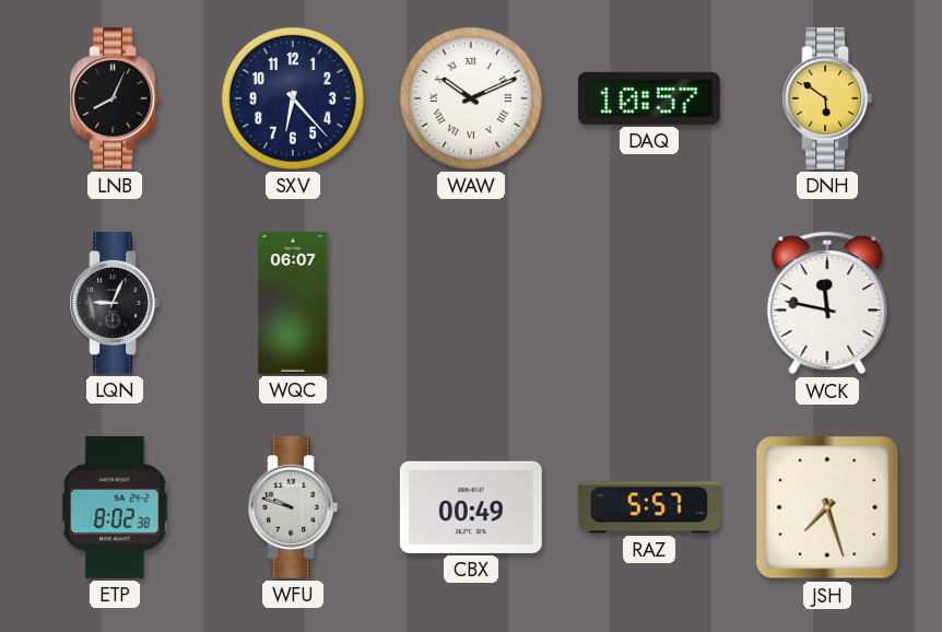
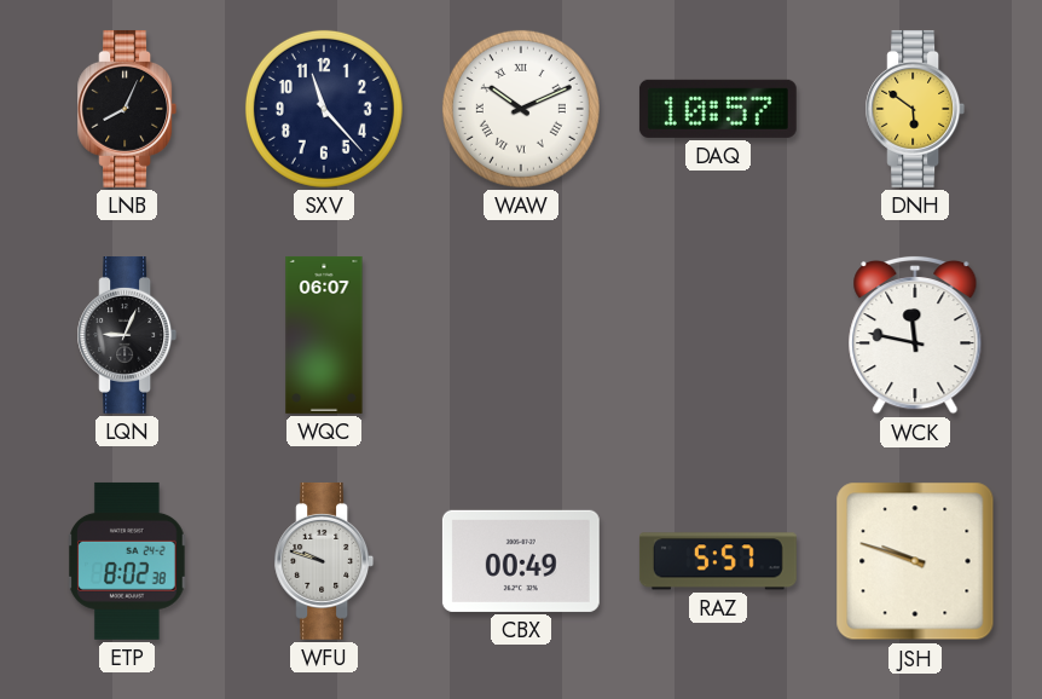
SXV: 6:23 -> 11:23
JSH: 7:27 -> 9:48
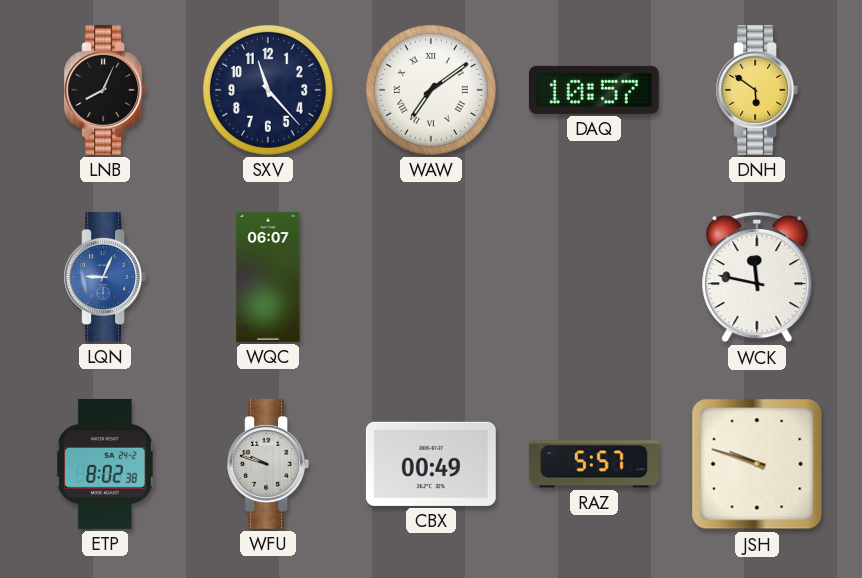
WAW: 10:11 -> 7:09
LQN dial: black -> blue
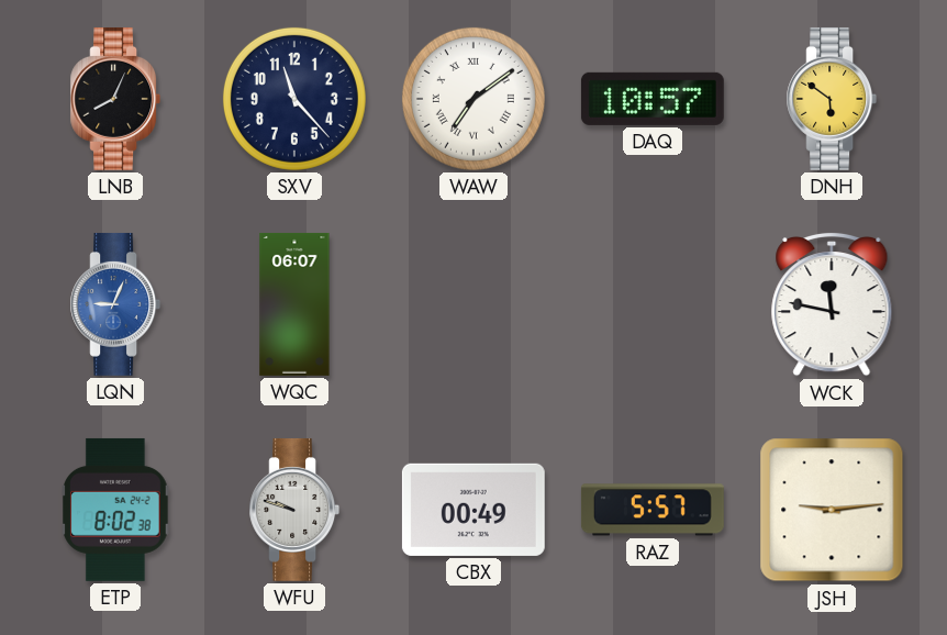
JSH: 9:48 -> 9:14
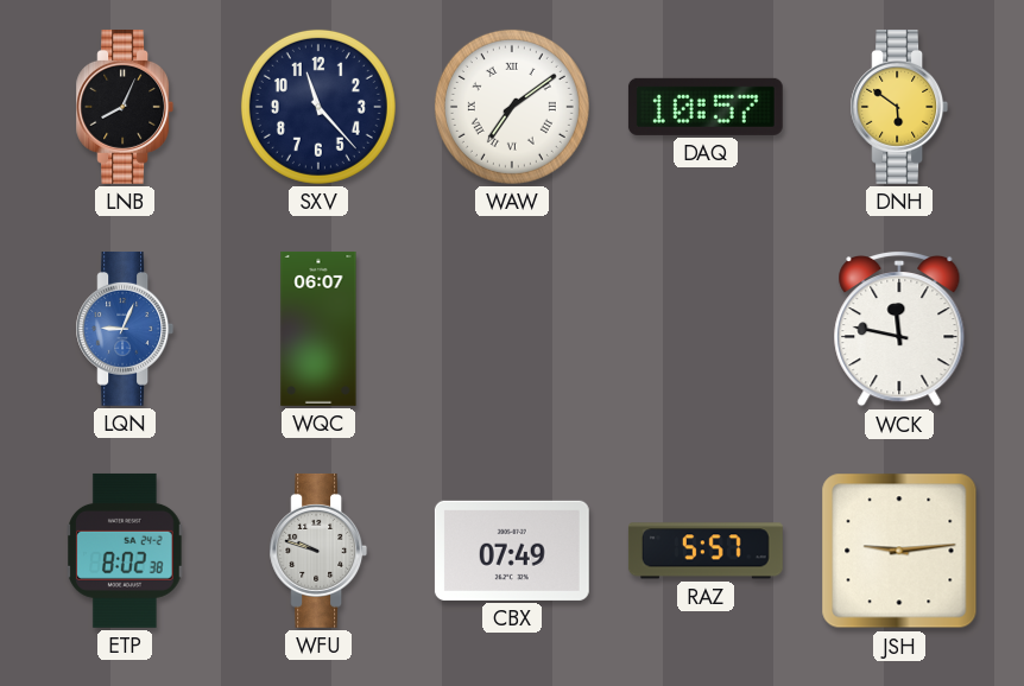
CBX: 00:49 -> 07:49
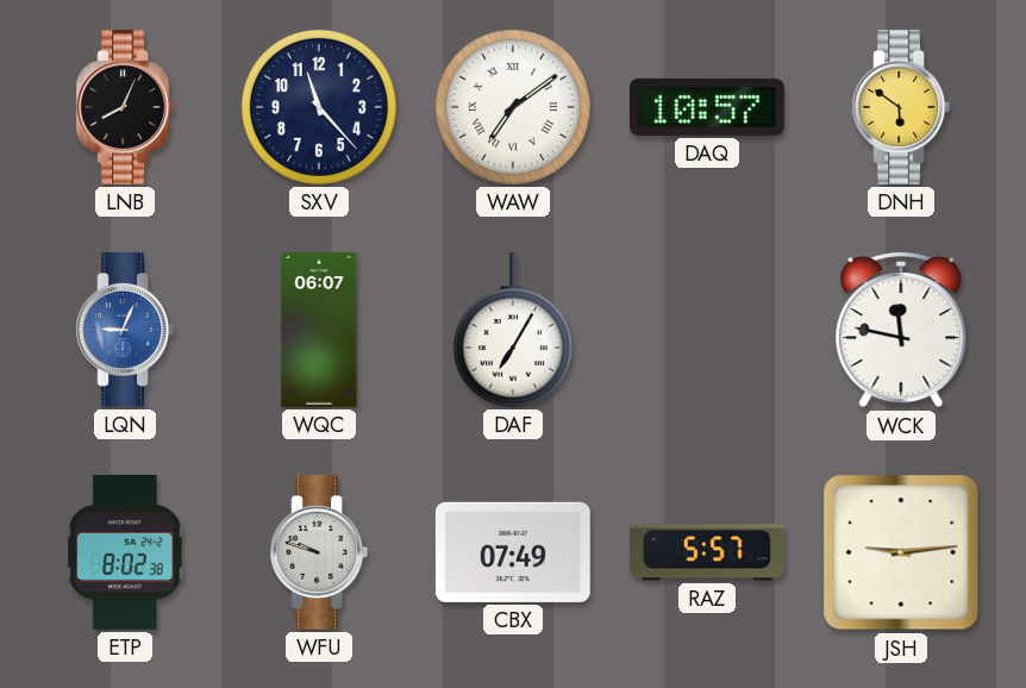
DAF: none -> 7:05
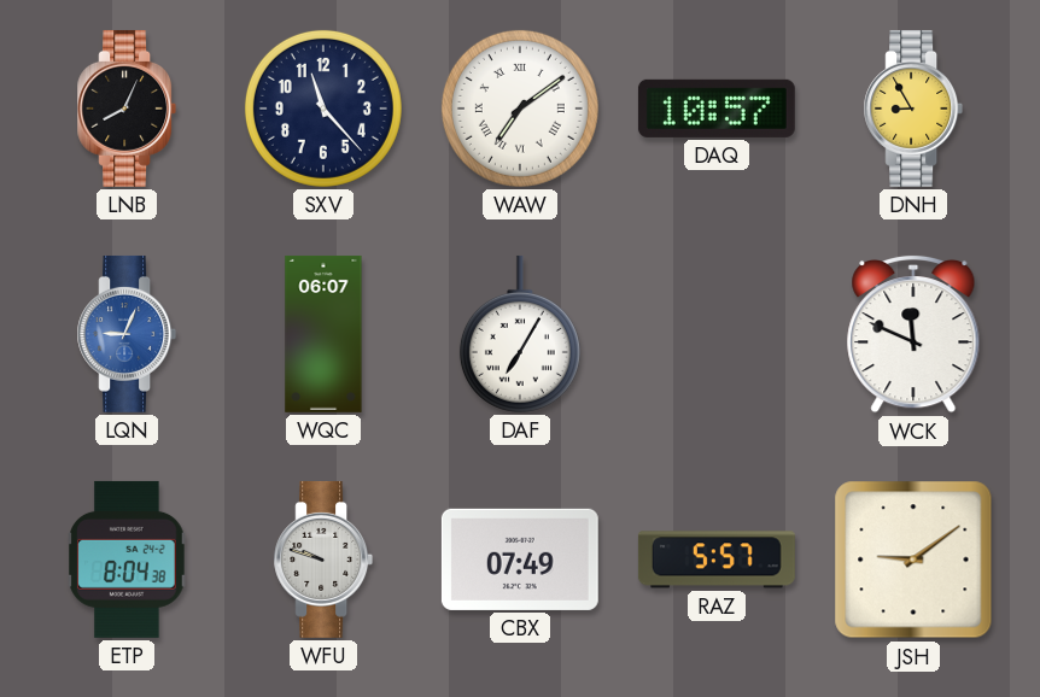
DNH: 5:51 -> 8:55
WCK: 11:47 -> 11:49
ETP: 8:02 -> 8:04
JSH: 9:14 -> 9:09
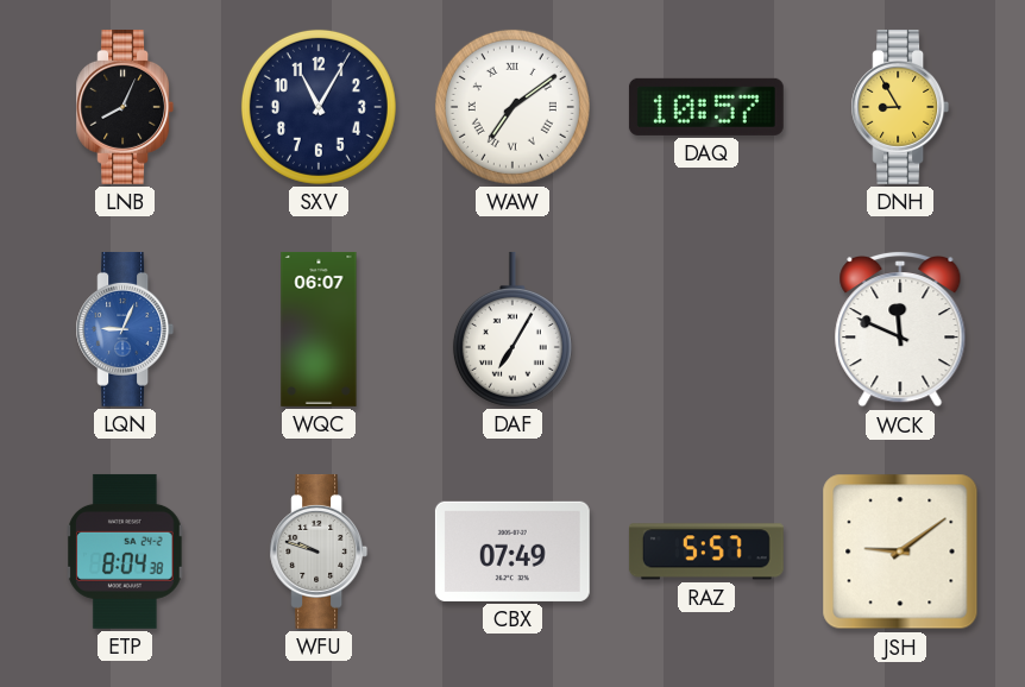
SXV: 11:23 -> 11:05
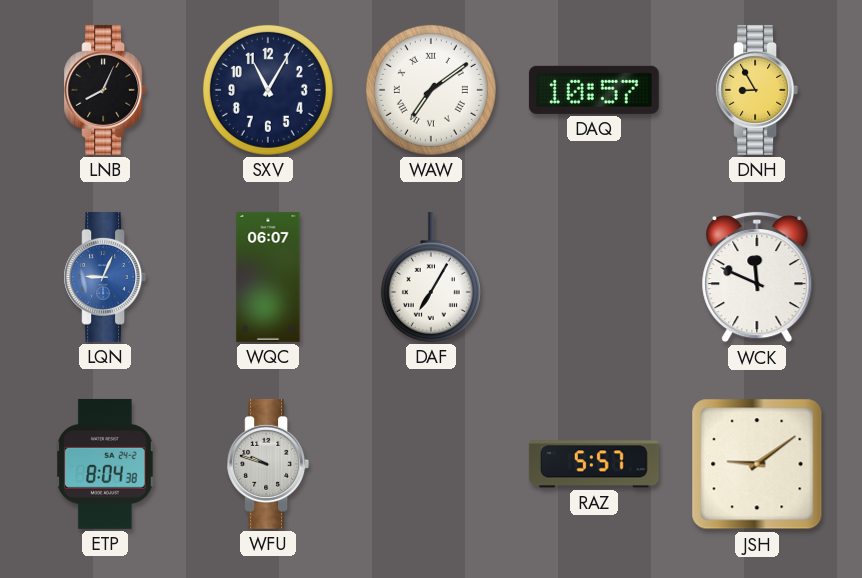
CBX: 07:49 -> none
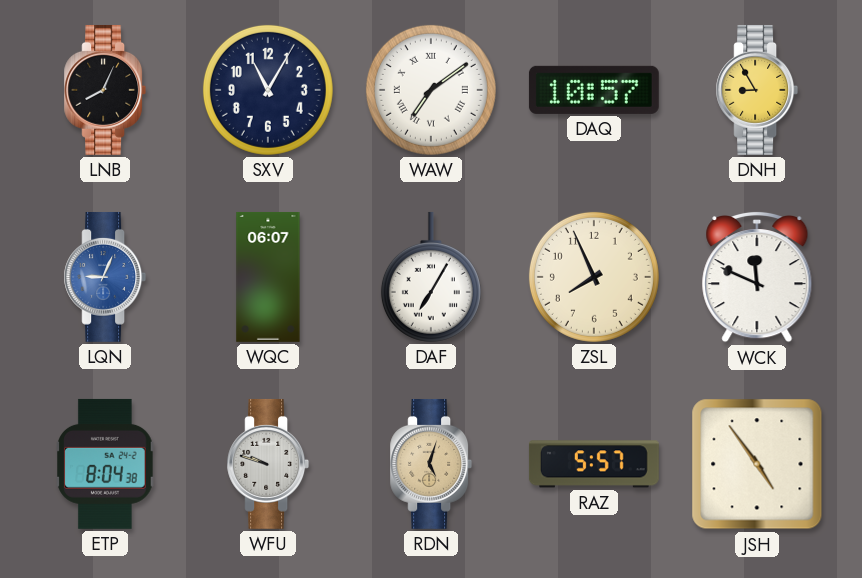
ZSL: none -> 7:56
RDN: none -> 5:03
JSH: 9:09 -> 4:54
